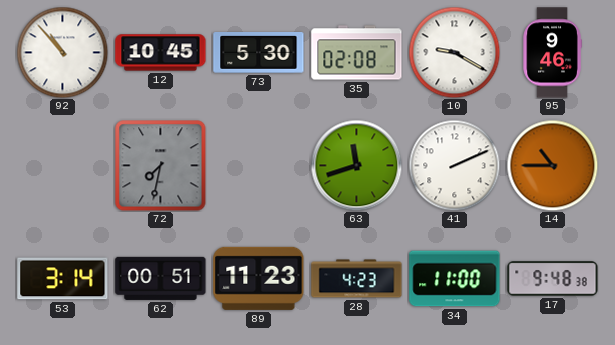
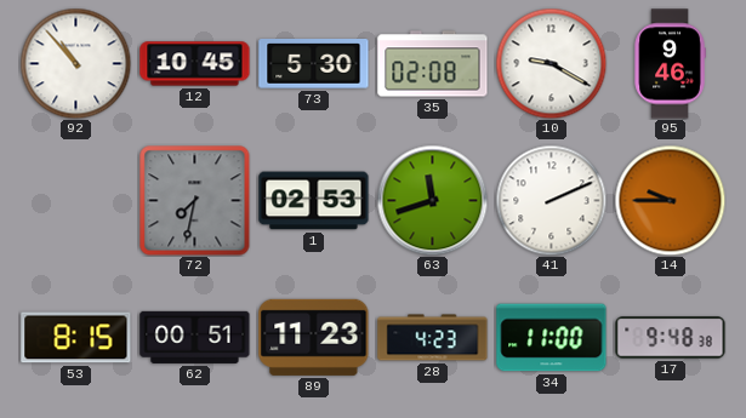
1: none -> 02:53
14: 10:45 -> 9:45
53: 3:14 -> 8:15
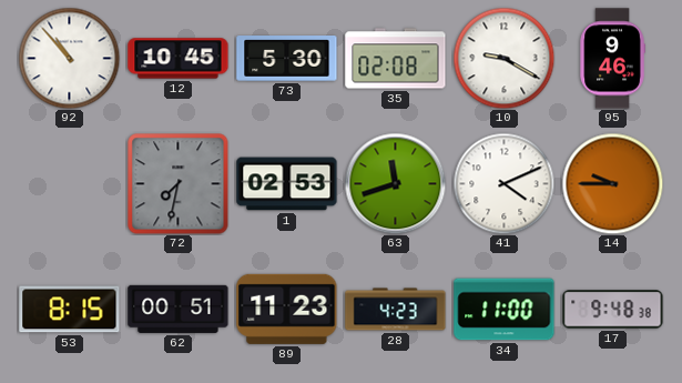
41: 2:11 -> 4:11
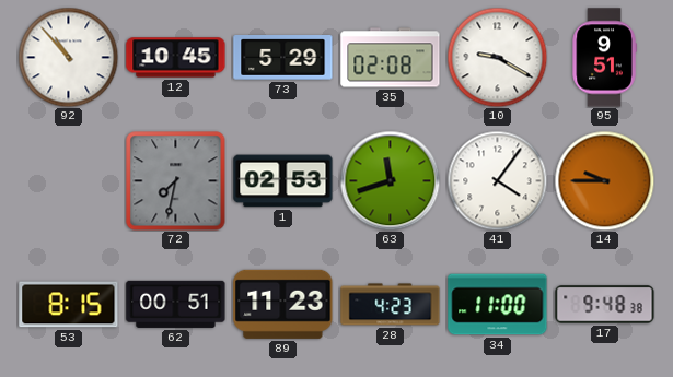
73: 5:30 -> 5:29
95: 9:46 -> 9:51
41: 4:11 -> 4:06
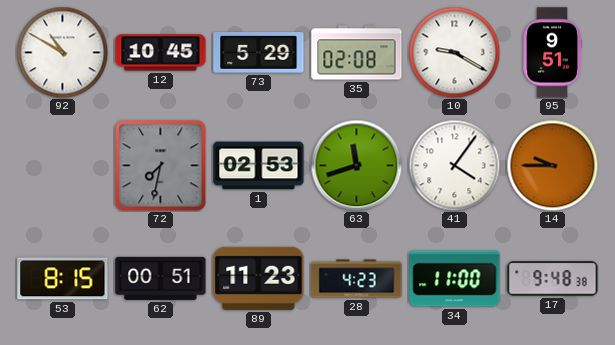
92: 10:53 -> 10:50
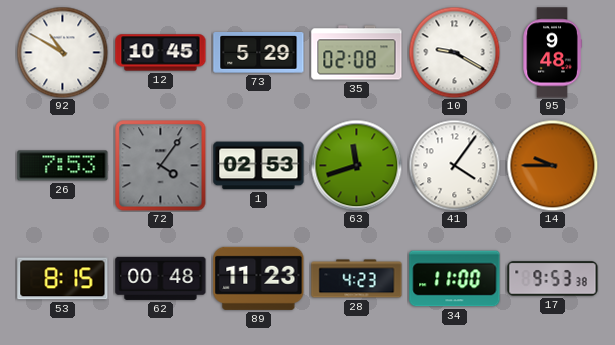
95: 9:51 -> 9:48
26: none -> 7:53
72: 7:32 -> 4:06
62: 00:51 -> 00:48
17: 9:48 -> 9:53
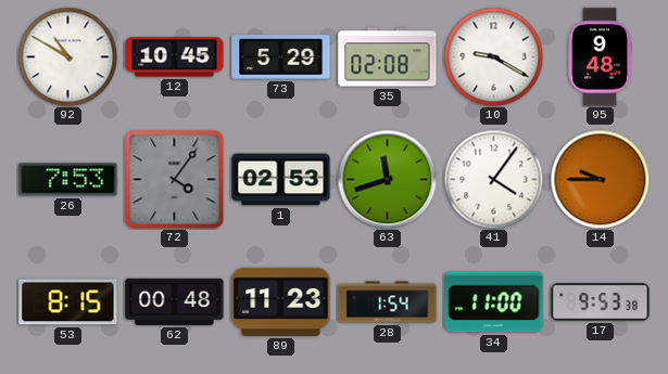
28: 4:23 -> 1:54
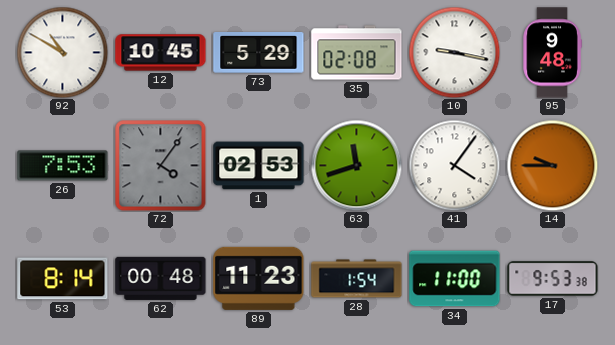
10: 9:20 -> 9:17
53: 8:15 -> 8:14
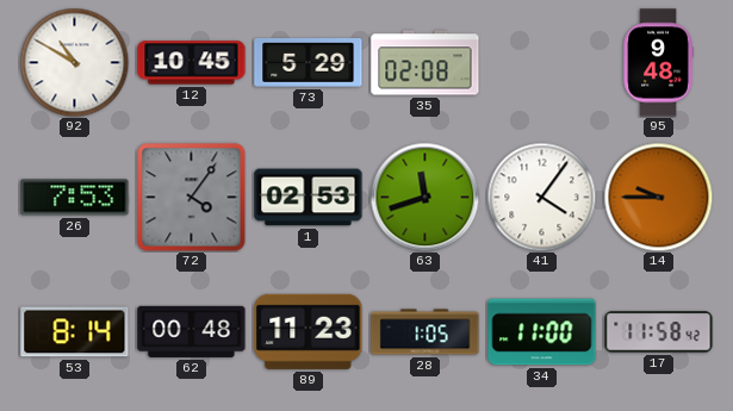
10: 9:17 -> none
28: 1:54 -> 1:05
17: 9:53 -> 11:58
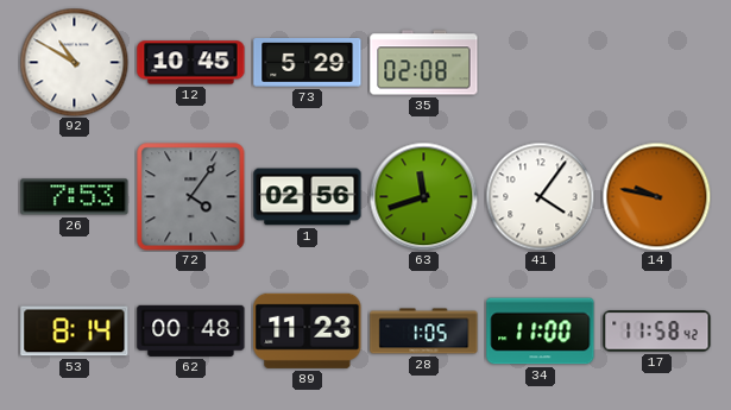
95: 9:48 -> none
1: 02:53 -> 02:56
14: 9:45 -> 9:47
